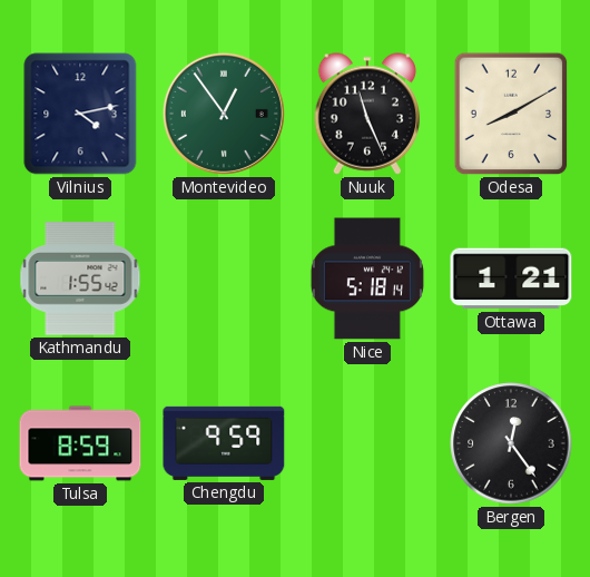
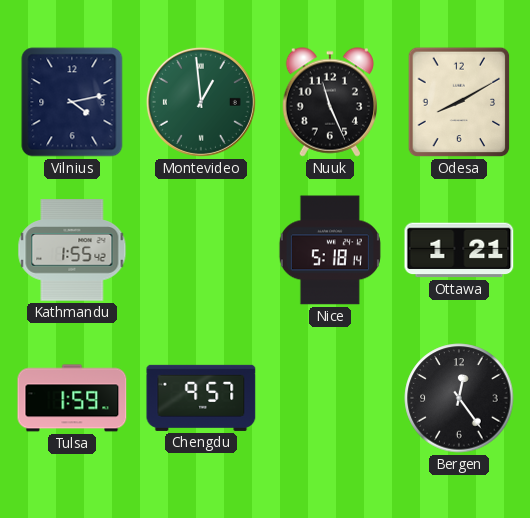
Montevideo: 12:54 -> 12:59
Tulsa: 8:59 -> 1:59
Chengdu: 9:59 -> 9:57
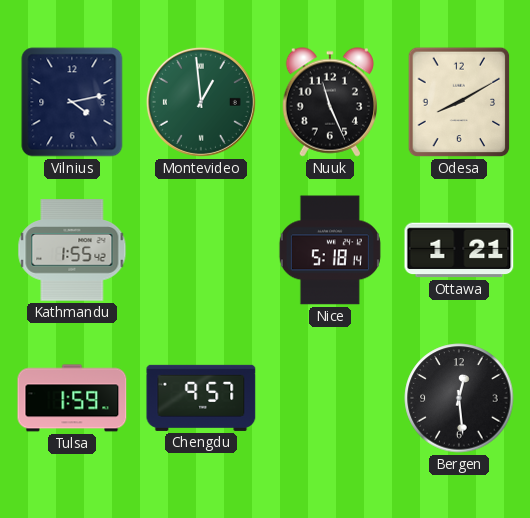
Bergen: 12:24 -> 12:29
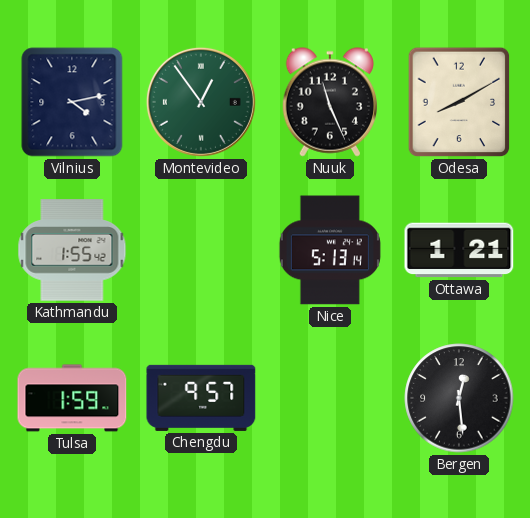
Montevideo: 12:59 -> 12:54
Nice: 5:18 -> 5:13
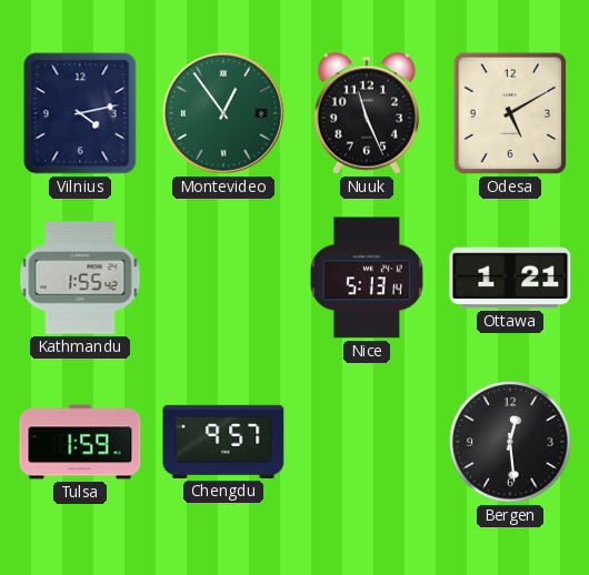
Odesa: 8:10 -> 5:10
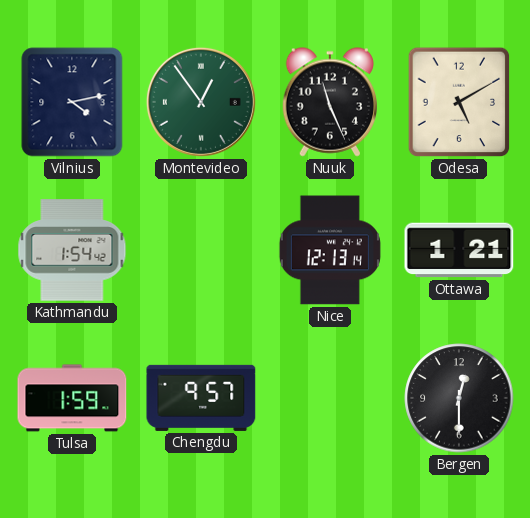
Kathmandu: 1:55 -> 1:54
Nice: 5:13 -> 12:13
Bergen: 12:29 -> 12:30
